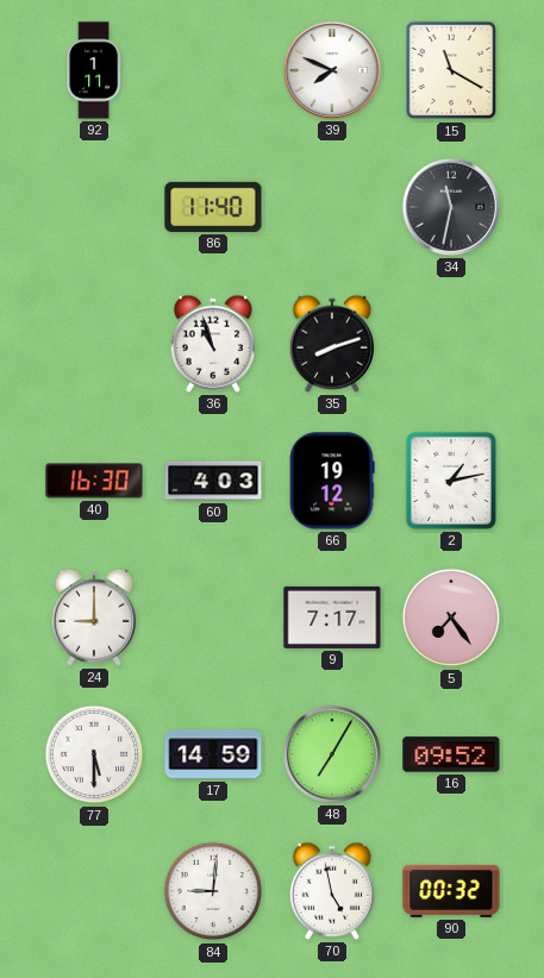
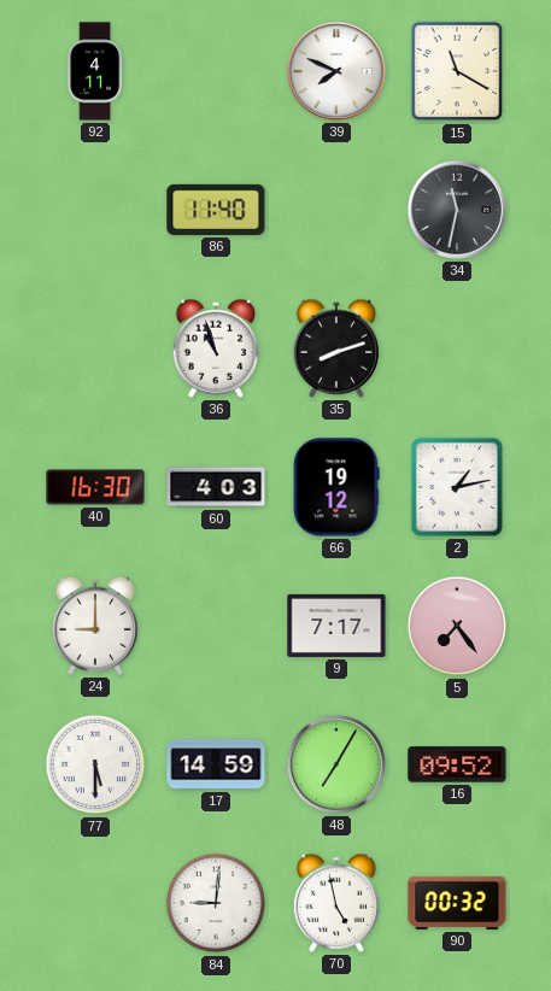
92: 1:11 -> 4:11
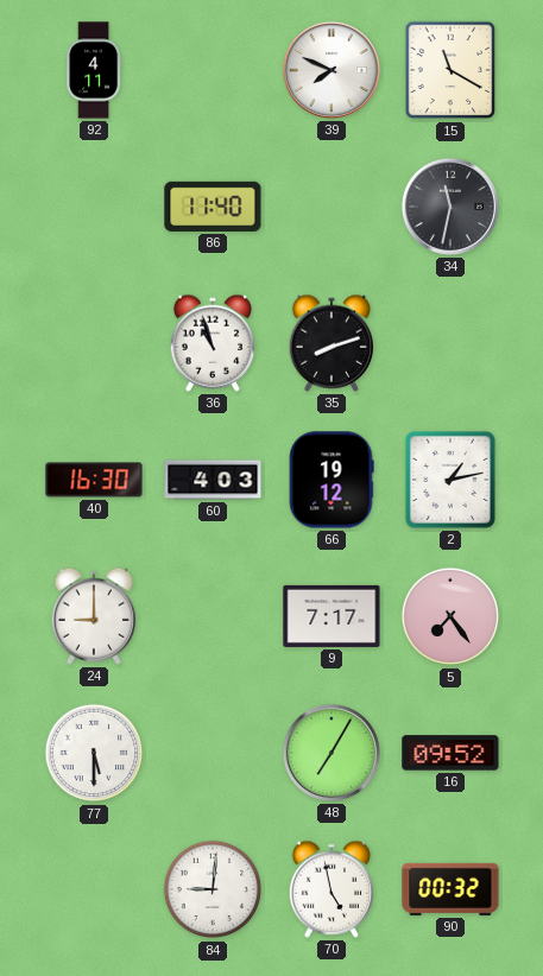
17: 14:59 -> none
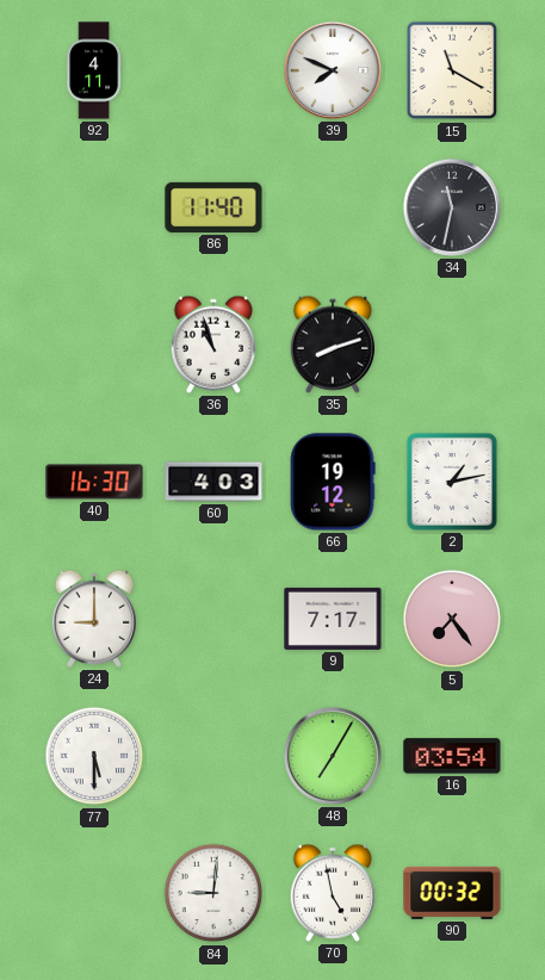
16: 09:52 -> 03:54
